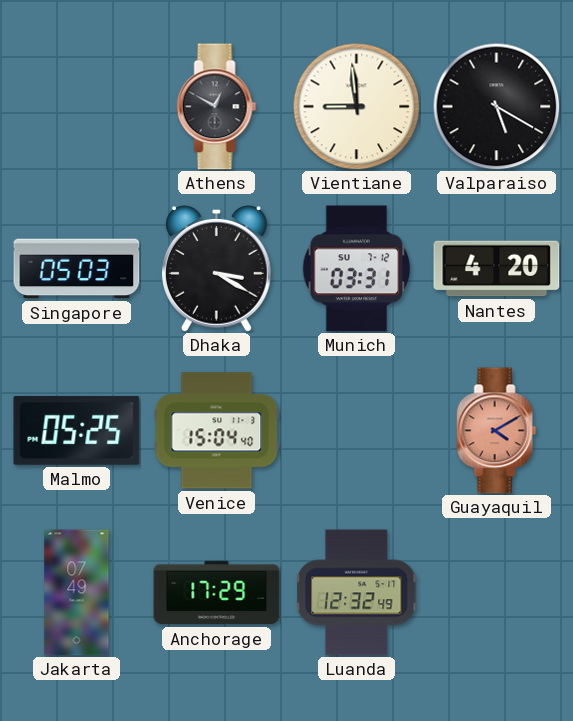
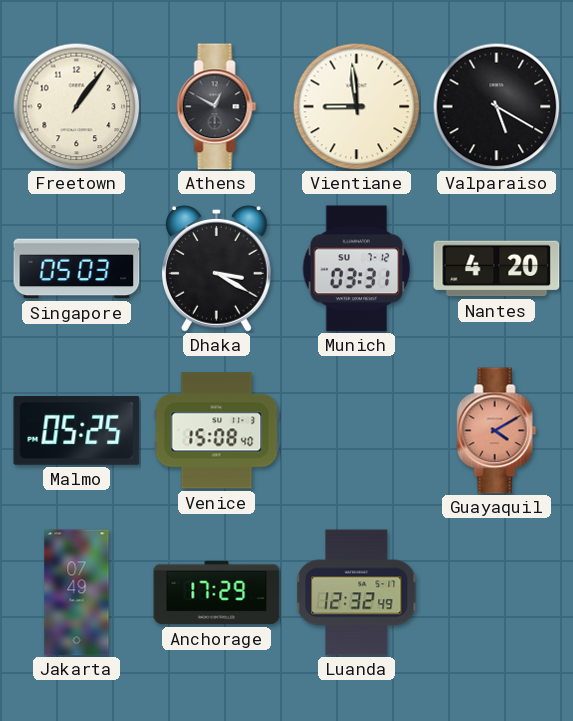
Freetown: none -> 1:06
Venice: 15:04 -> 15:08
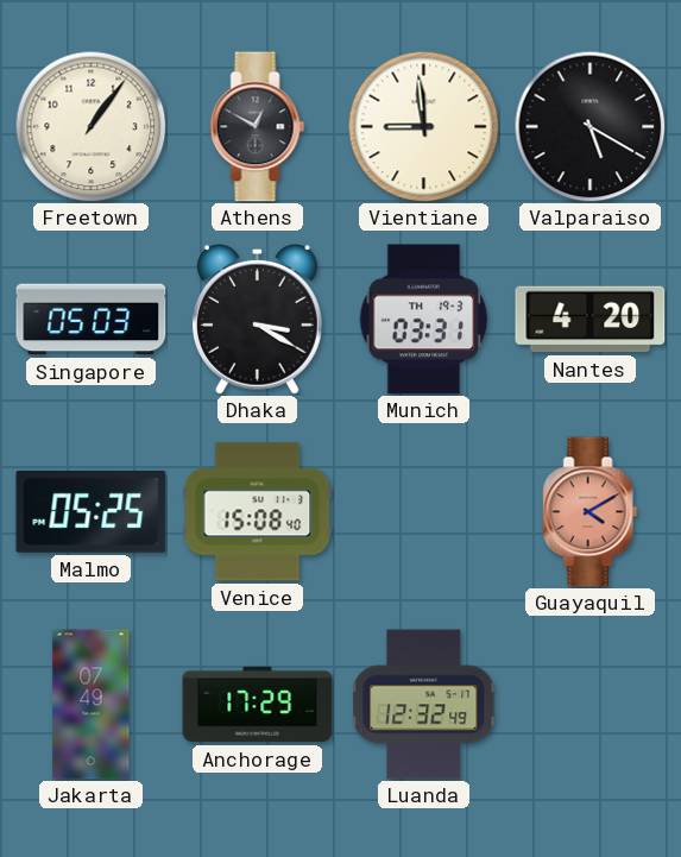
Munich date: SU 7-12 -> TH 19-3
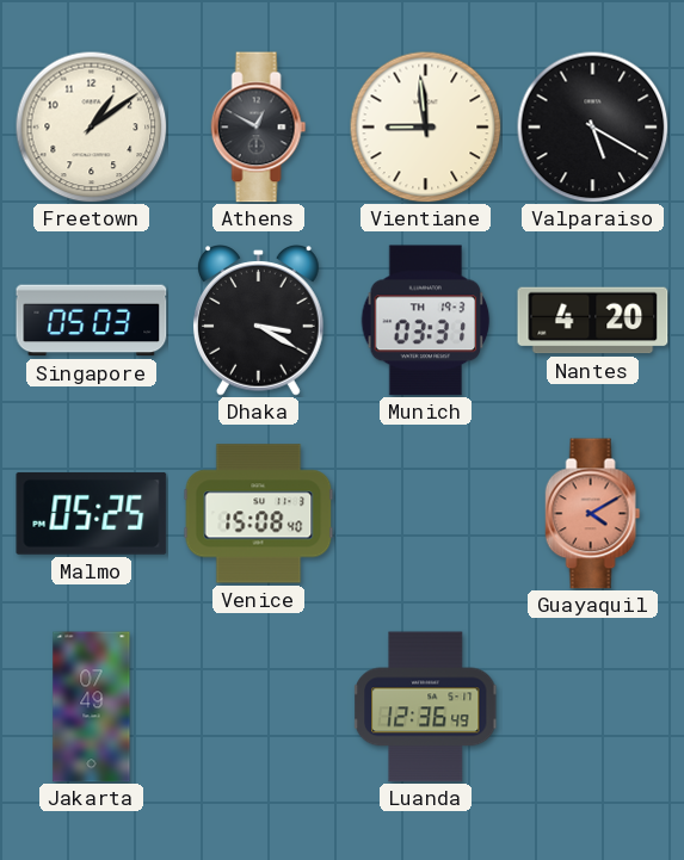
Freetown: 1:06 -> 1:09
Anchorage: 17:29 -> none
Luanda: 12:32 -> 12:36
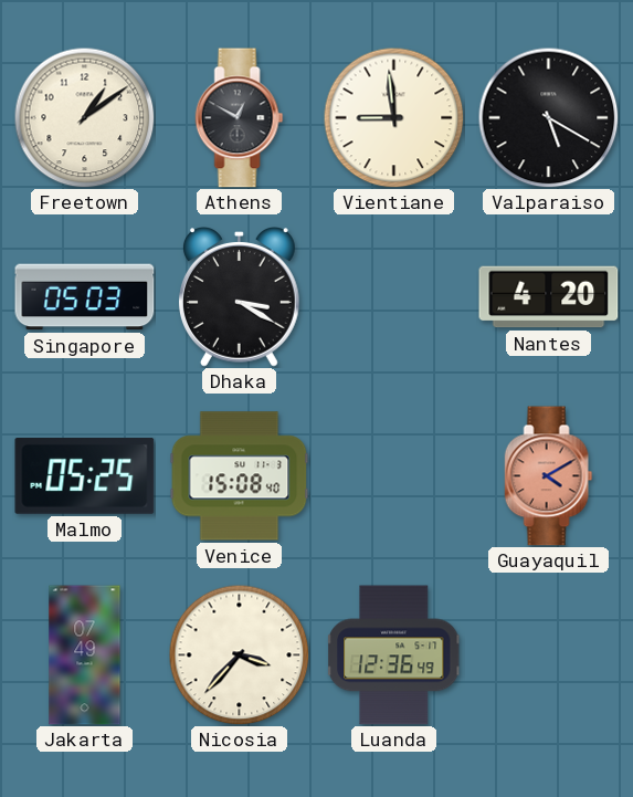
Munich: 03:31 -> none
Nicosia: none -> 3:37
